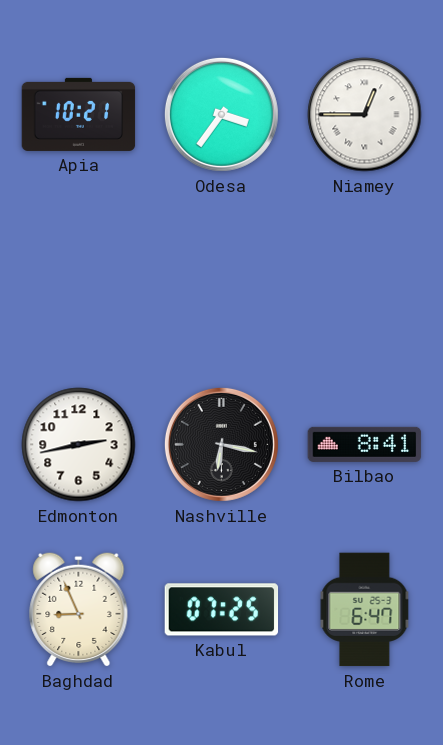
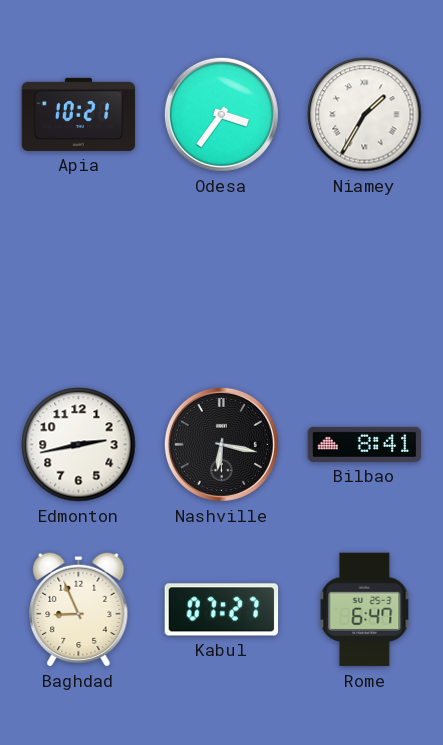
Niamey: 12:45 -> 1:35
Kabul: 07:25 -> 07:27
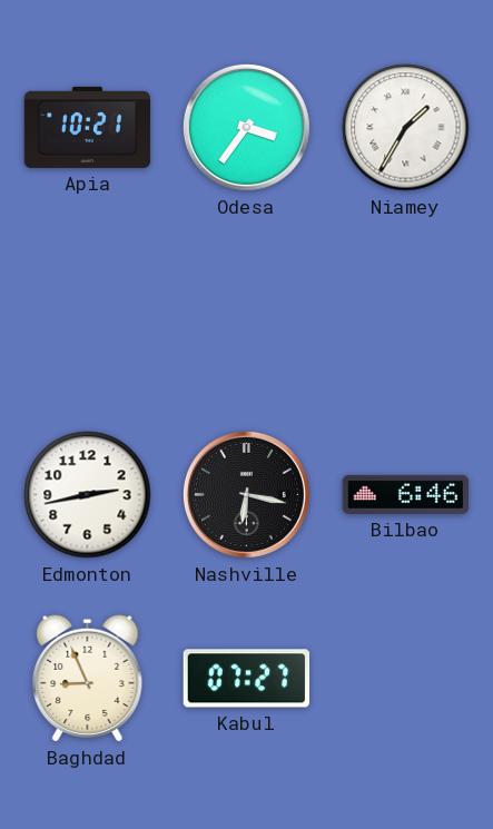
Bilbao: 8:41 -> 6:46
Rome: 6:47 -> none
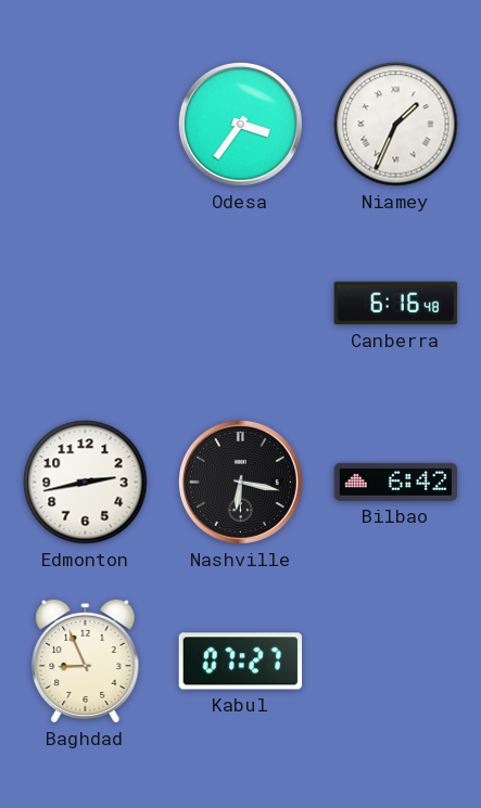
Apia: 10:21 -> none
Niamey: 1:35 -> 1:34
Canberra: none -> 6:16
Bilbao: 6:46 -> 6:42
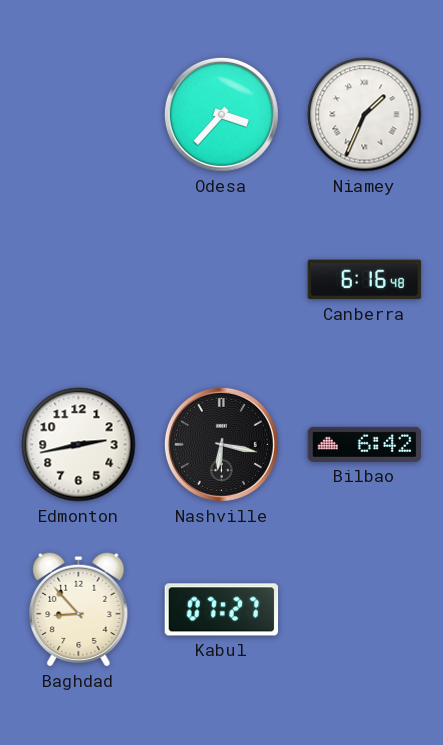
Odesa: 3:36 -> 3:37
Baghdad: 8:56 -> 8:53
